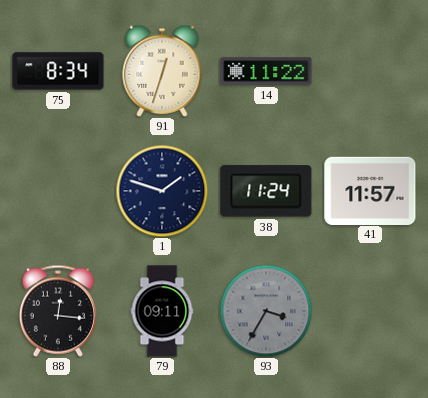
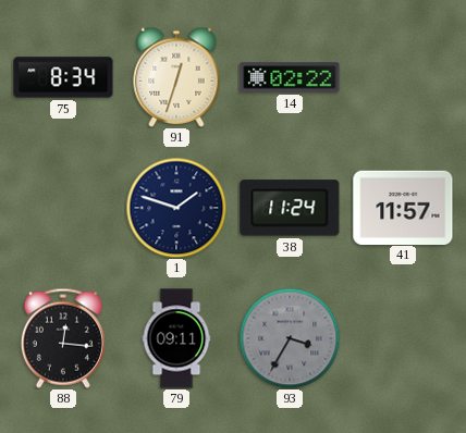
14: 11:22 -> 02:22
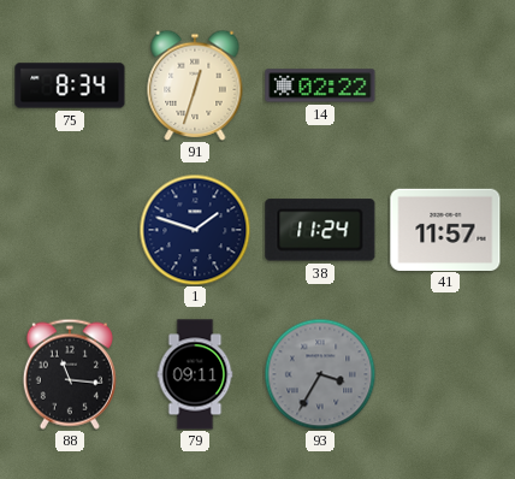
88: 12:16 -> 11:16
